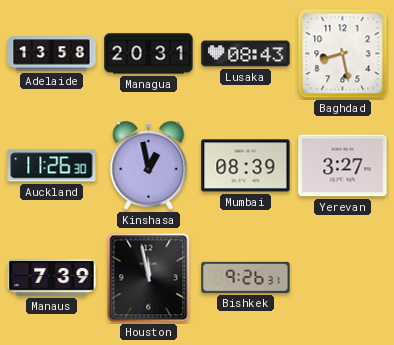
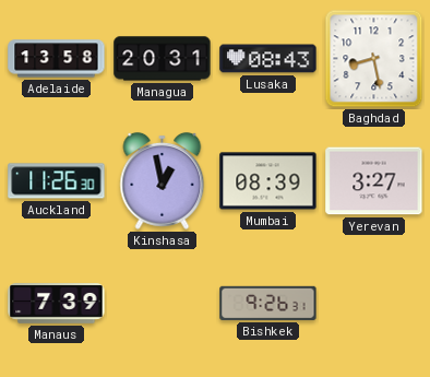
Houston: 11:58 -> none
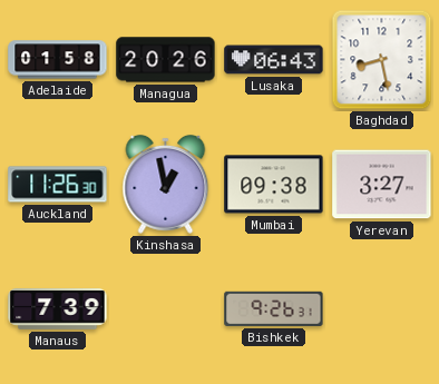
Adelaide: 13:58 -> 01:58
Managua: 20:31 -> 20:26
Lusaka: 08:43 -> 06:43
Mumbai: 08:39 -> 09:38
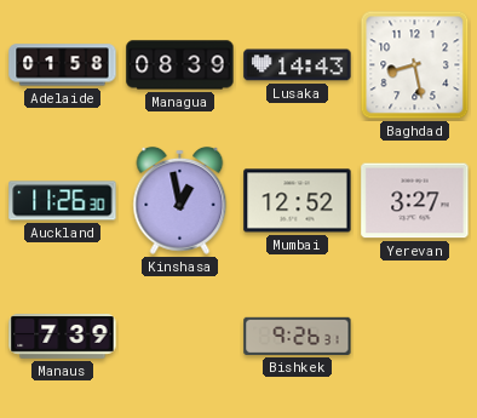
Managua: 20:26 -> 08:39
Lusaka: 06:43 -> 14:43
Mumbai: 09:38 -> 12:52
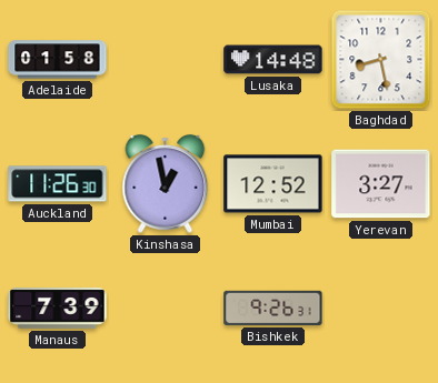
Managua: 08:39 -> none
Lusaka: 14:43 -> 14:48
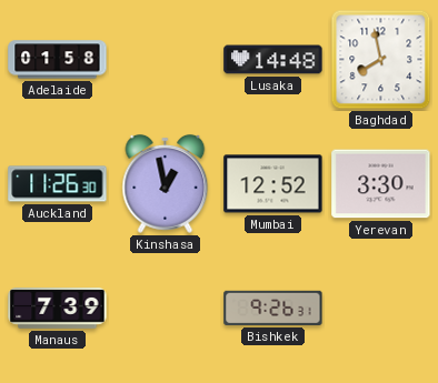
Baghdad: 8:28 -> 7:58
Yerevan: 3:27 -> 3:30
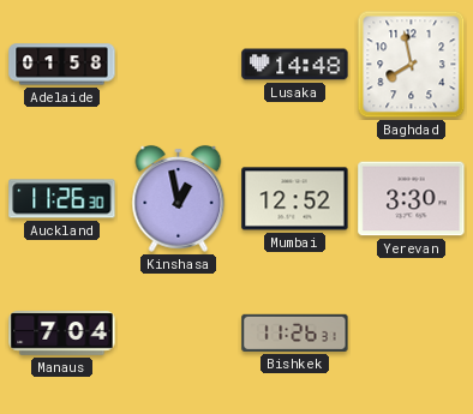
Manaus: 7:39 -> 7:04
Bishkek: 9:26 -> 11:26
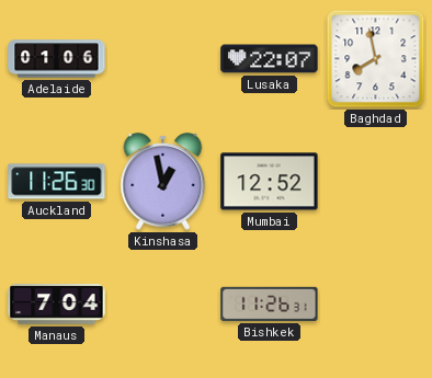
Adelaide: 01:58 -> 01:06
Lusaka: 14:48 -> 22:07
Yerevan: 3:30 -> none
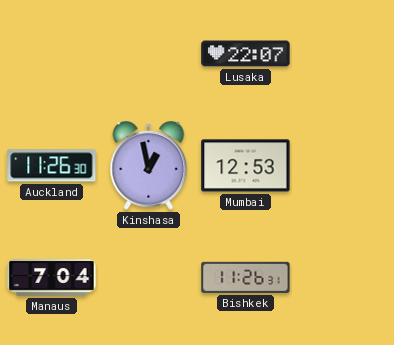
Adelaide: 01:06 -> none
Baghdad: 7:58 -> none
Mumbai: 12:52 -> 12:53
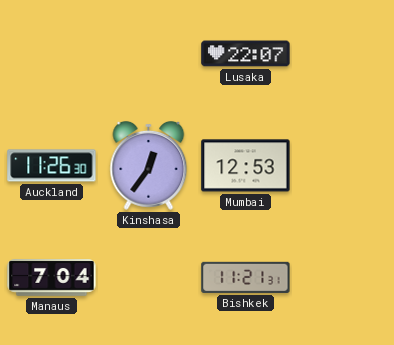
Kinshasa: 12:58 -> 12:36
Bishkek: 11:26 -> 11:21
